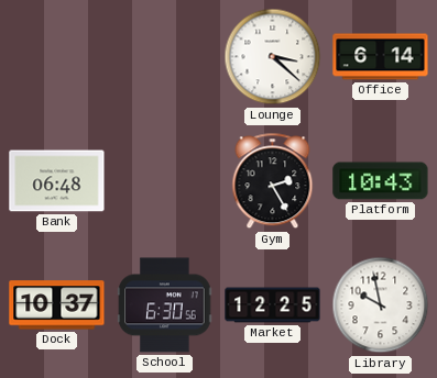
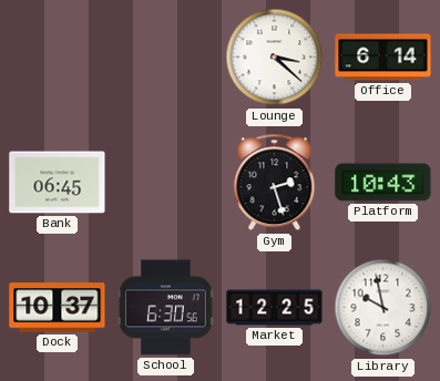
Bank: 06:48 -> 06:45
Gym: 2:25 -> 2:27
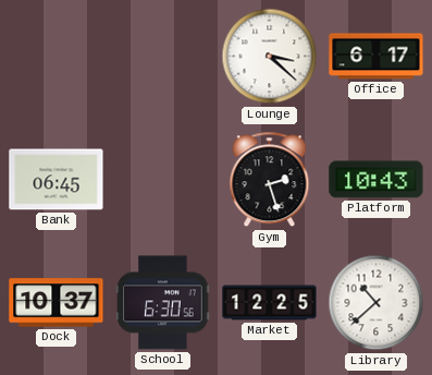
Office: 6:14 -> 6:17
Library: 9:58 -> 10:38
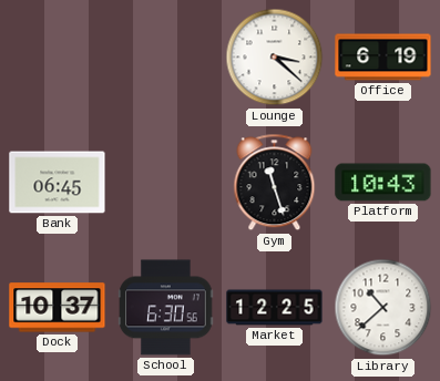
Office: 6:17 -> 6:19
Gym: 2:27 -> 11:27
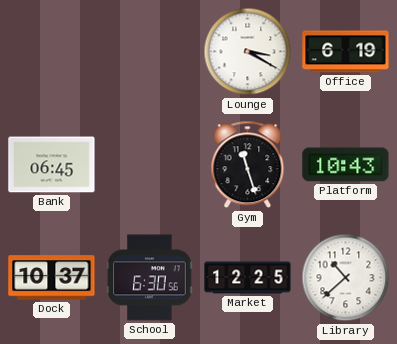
Lounge: 3:22 -> 3:20
